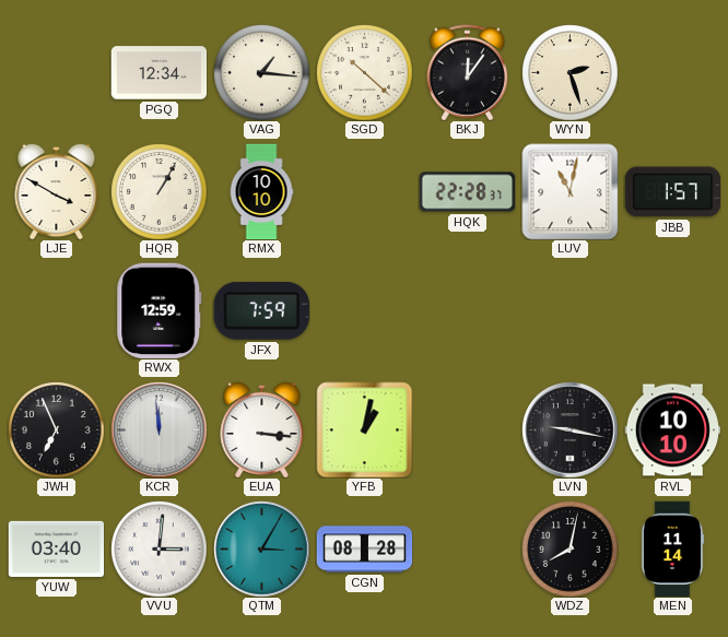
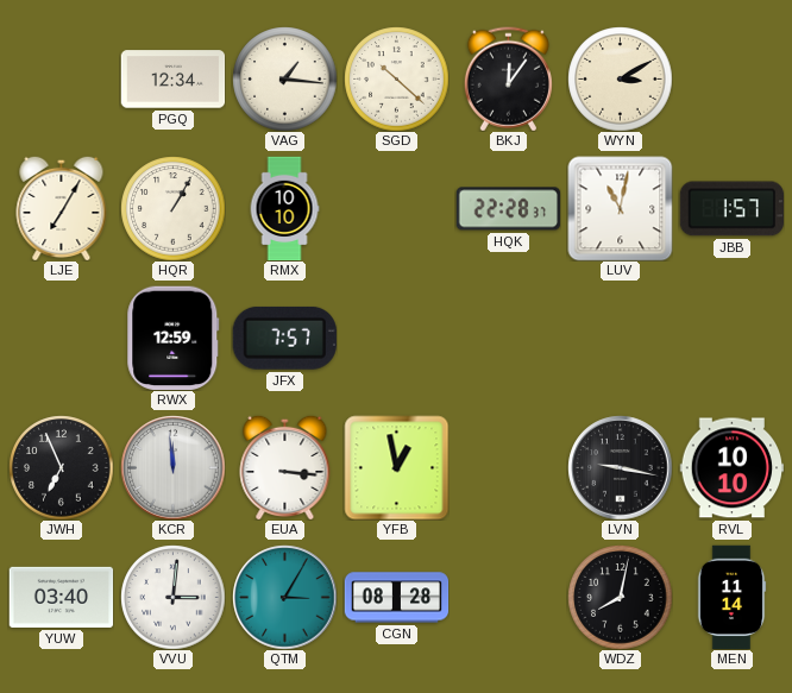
WYN: 2:27 -> 3:10
LJE: 3:50 -> 7:05
JFX: 7:59 -> 7:57
YFB: 1:02 -> 12:58
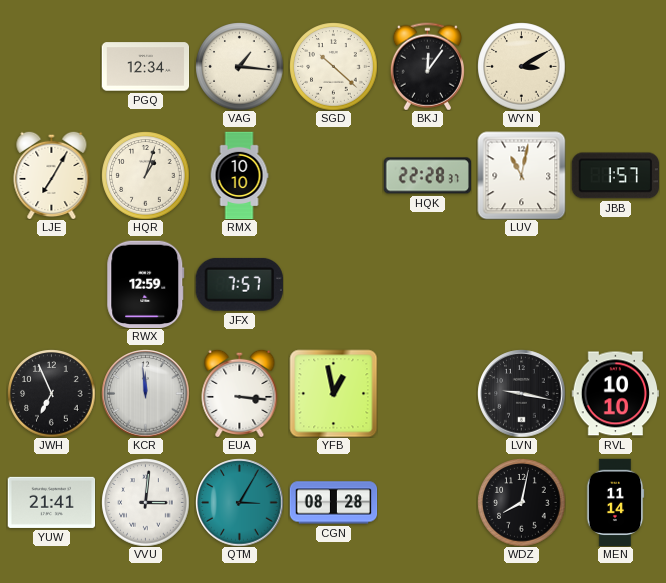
HQR: 1:05 -> 1:03
YUW: 03:40 -> 21:41
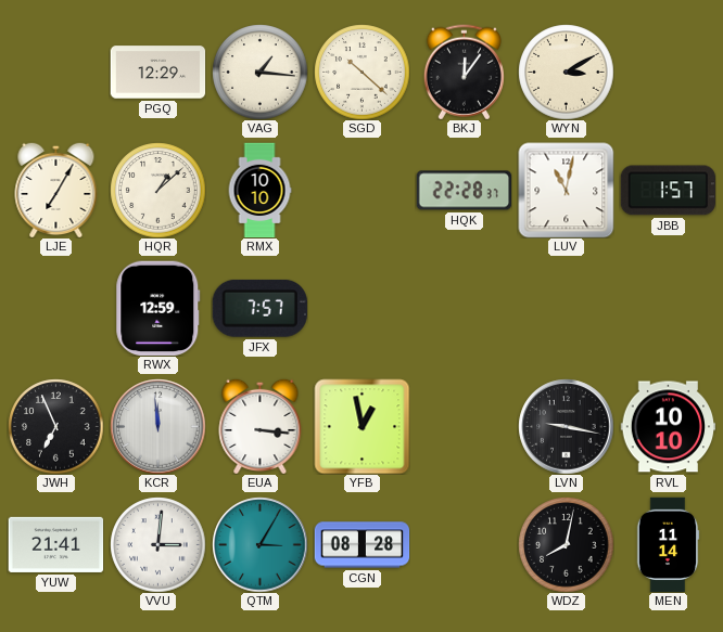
PGQ: 12:34 -> 12:29
HQR: 1:03 -> 1:08
